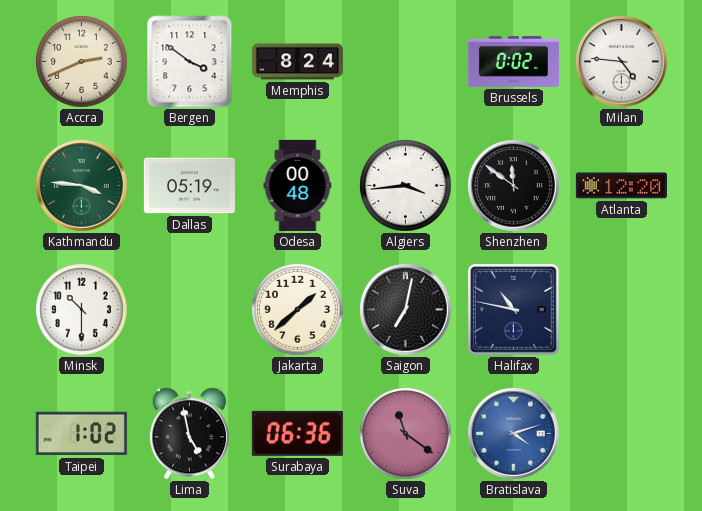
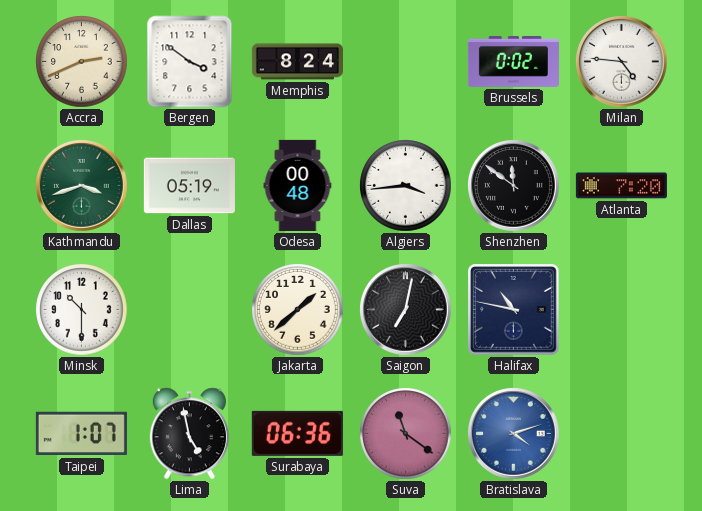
Kathmandu: 3:46 -> 3:42
Atlanta: 12:20 -> 7:20
Taipei: 1:02 -> 1:07
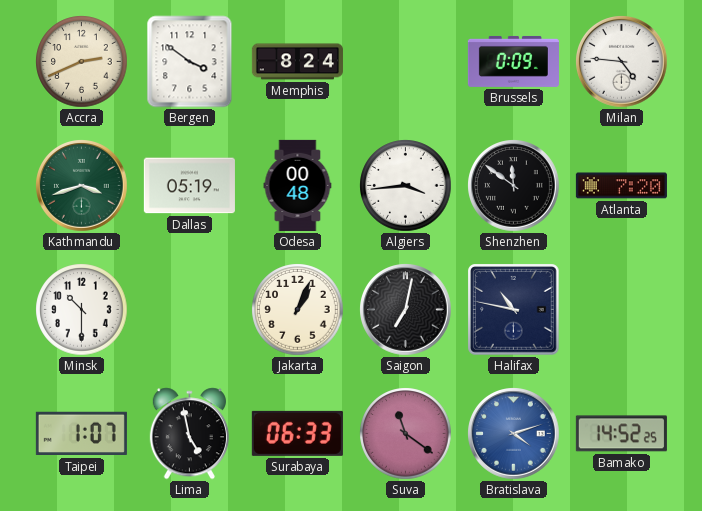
Brussels: 0:02 -> 0:09
Jakarta: 1:38 -> 1:04
Surabaya: 06:36 -> 06:33
Bamako: none -> 14:52
